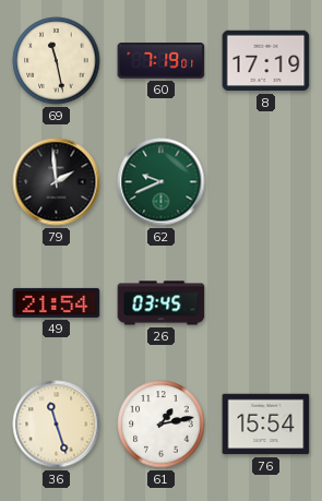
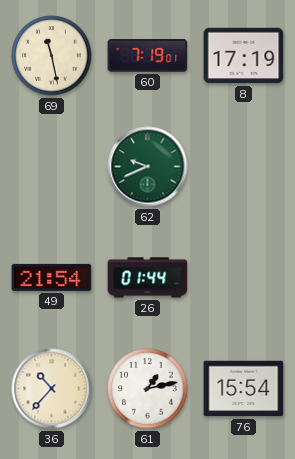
79: 1:59 -> none
26: 03:45 -> 01:44
36: 11:27 -> 10:37
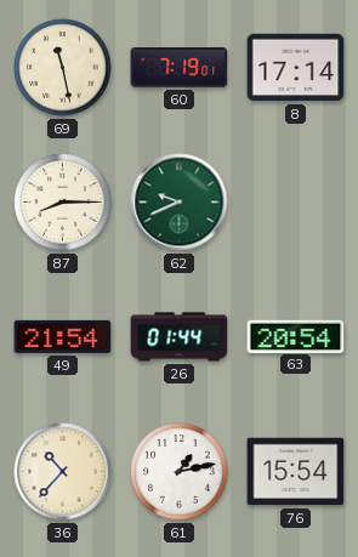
8: 17:19 -> 17:14
87: none -> 8:15
63: none -> 20:54
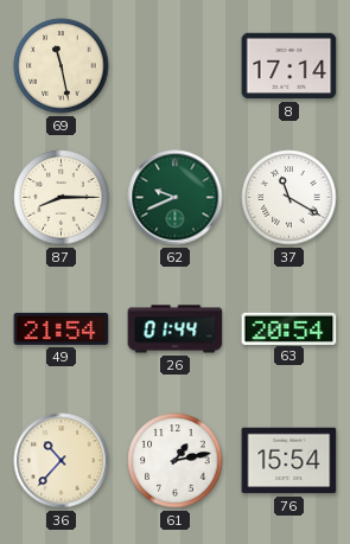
60: 7:19 -> none
37: none -> 11:20
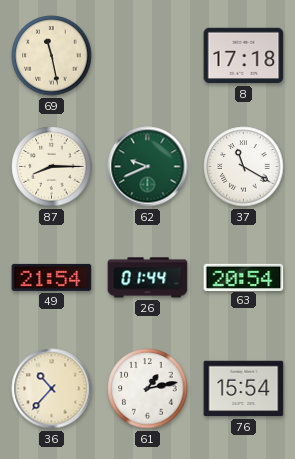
8: 17:14 -> 17:18
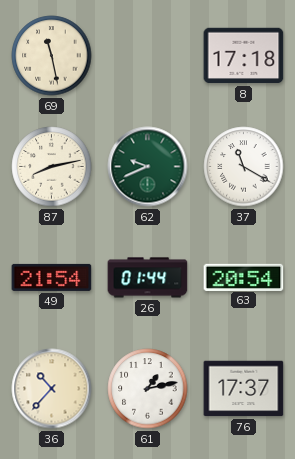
87: 8:15 -> 8:13
76: 15:54 -> 17:37
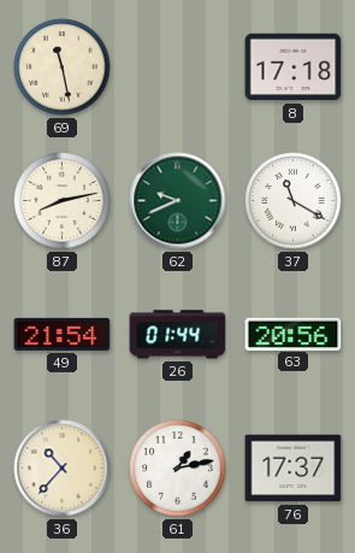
63: 20:54 -> 20:56
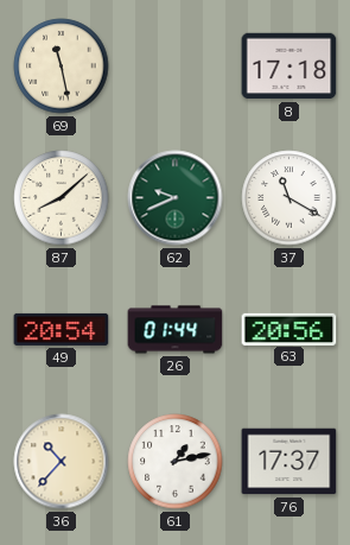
87: 8:13 -> 8:08
49: 21:54 -> 20:54
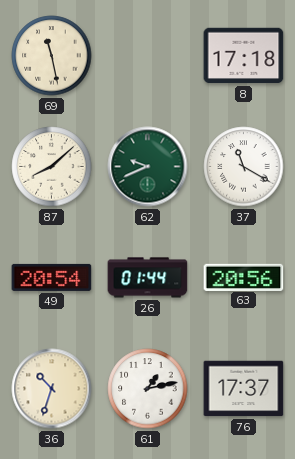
36: 10:37 -> 10:33
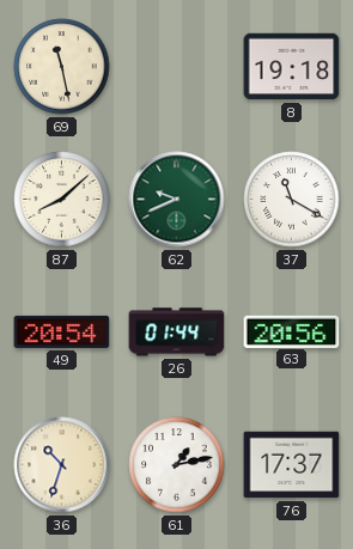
8: 17:18 -> 19:18
